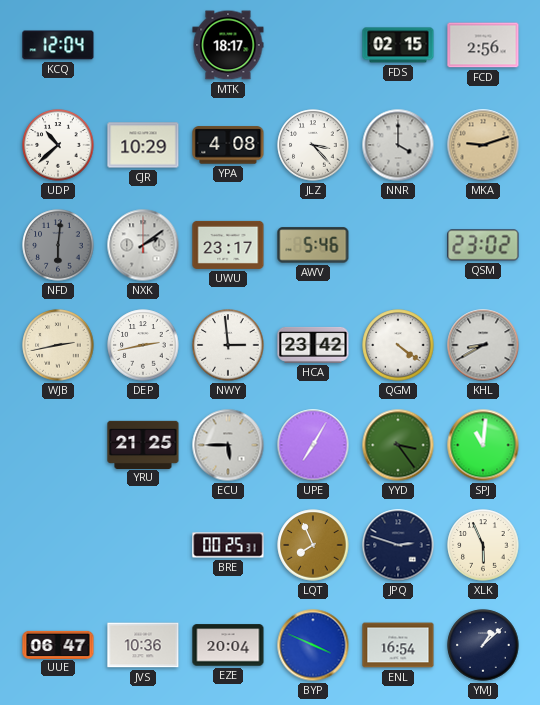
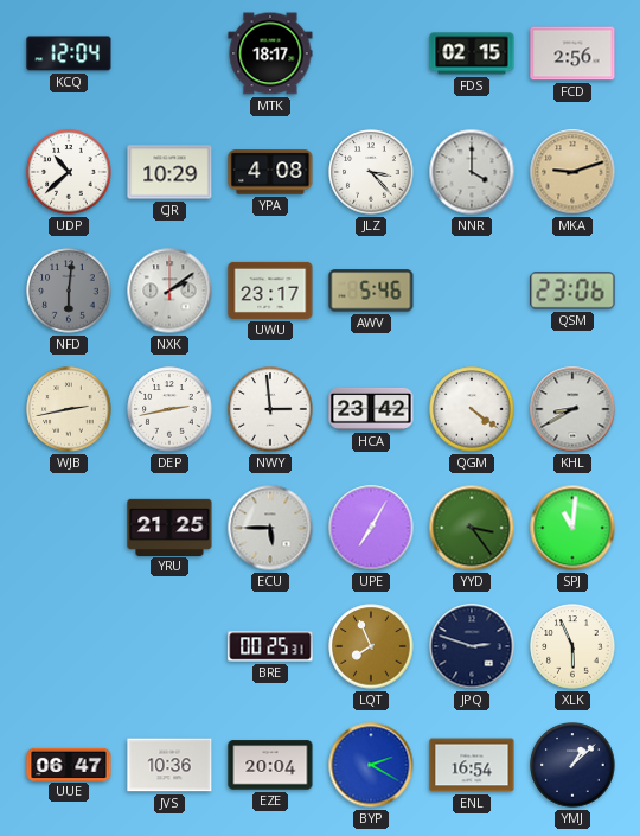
QSM: 23:02 -> 23:06
BYP: 3:49 -> 2:20
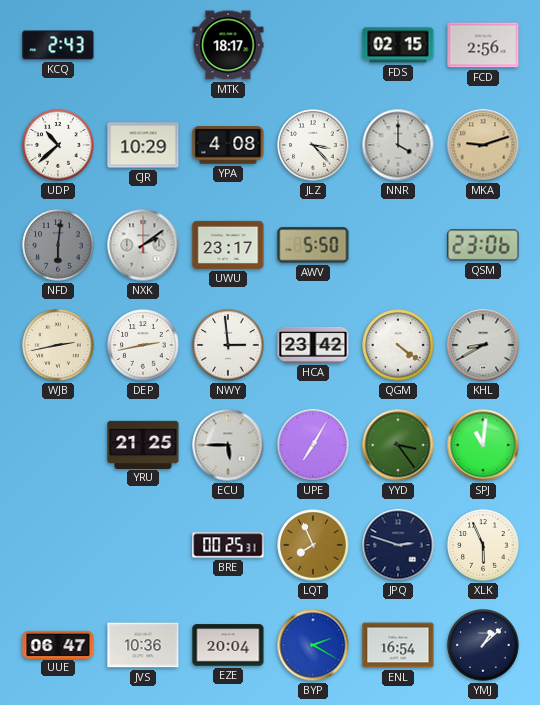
KCQ: 12:04 -> 2:43
AWV: 5:46 -> 5:50
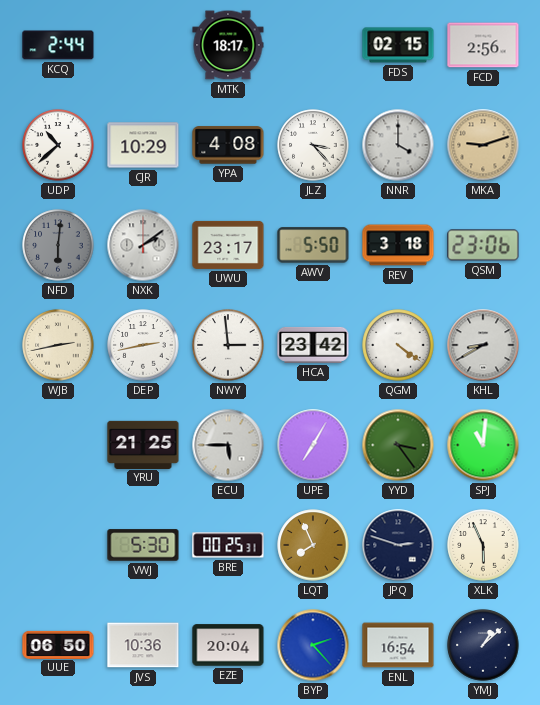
KCQ: 2:43 -> 2:44
REV: none -> 3:18
VWJ: none -> 5:30
UUE: 06:47 -> 06:50
BYP: 2:20 -> 2:23
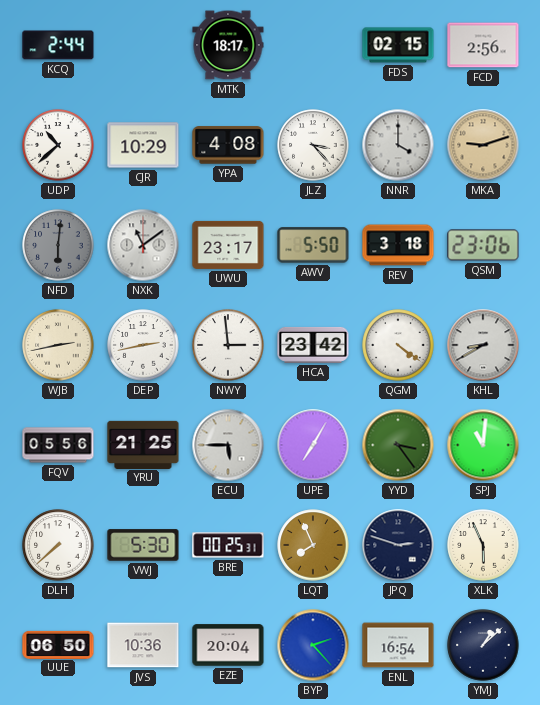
NXK: 2:09 -> 11:09
FQV: none -> 05:56
DLH: none -> 7:38
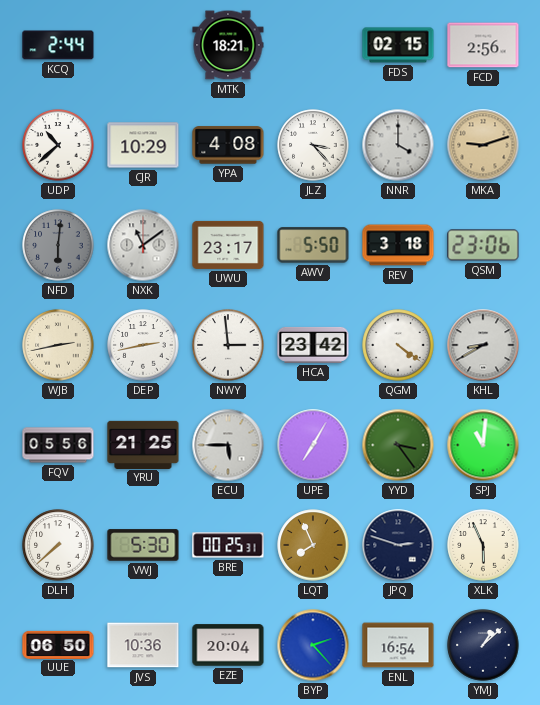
MTK: 18:17 -> 18:21
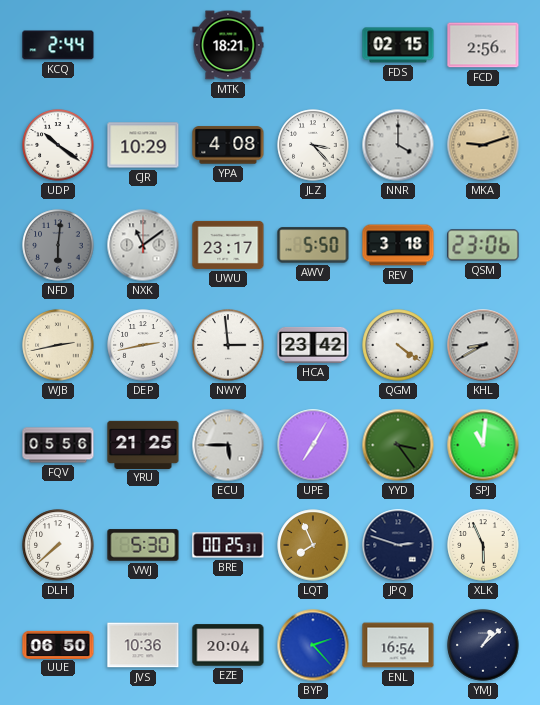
UDP: 10:38 -> 10:21
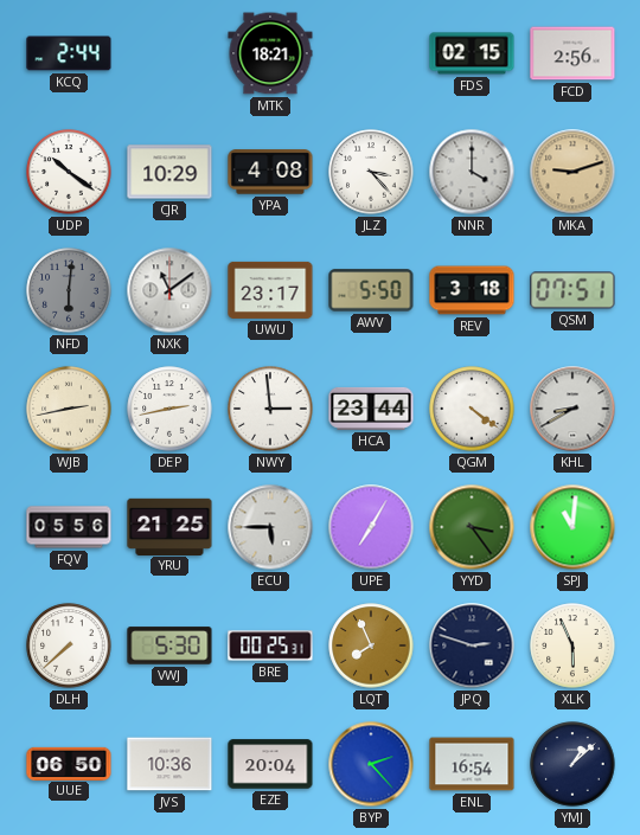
QSM: 23:06 -> 07:51
HCA: 23:42 -> 23:44
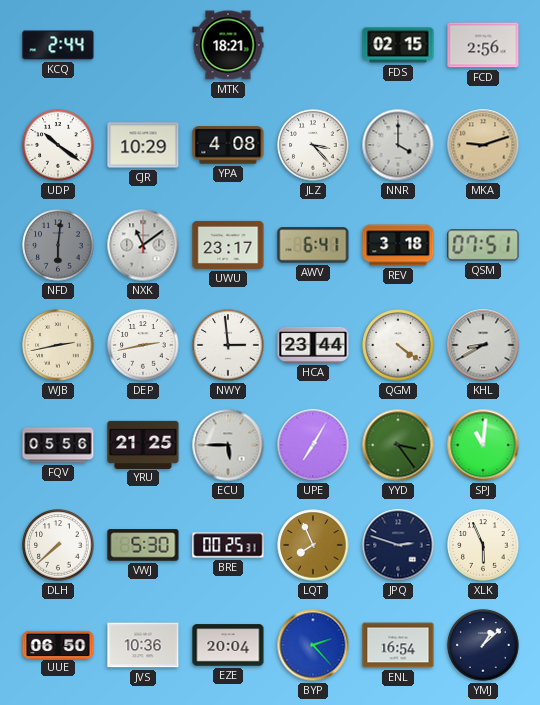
AWV: 5:50 -> 6:41
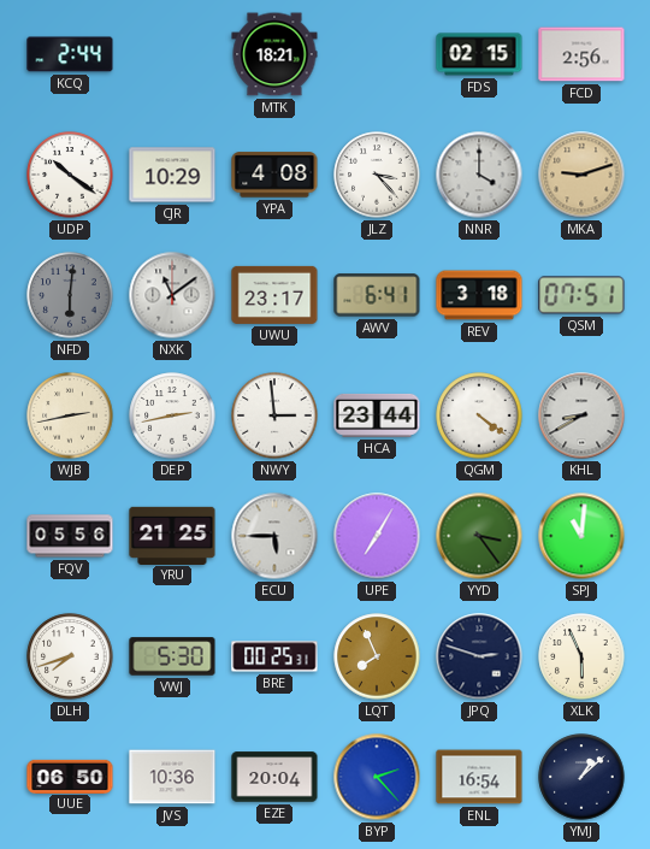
DLH: 7:38 -> 7:42
